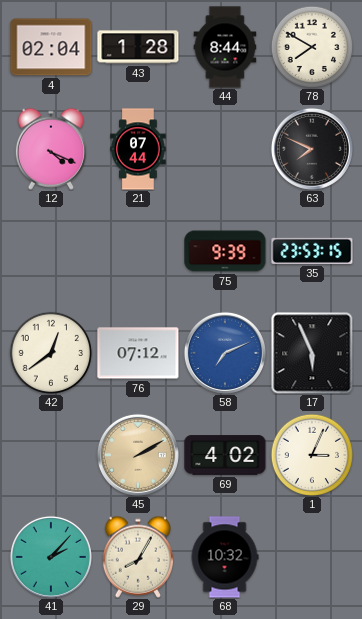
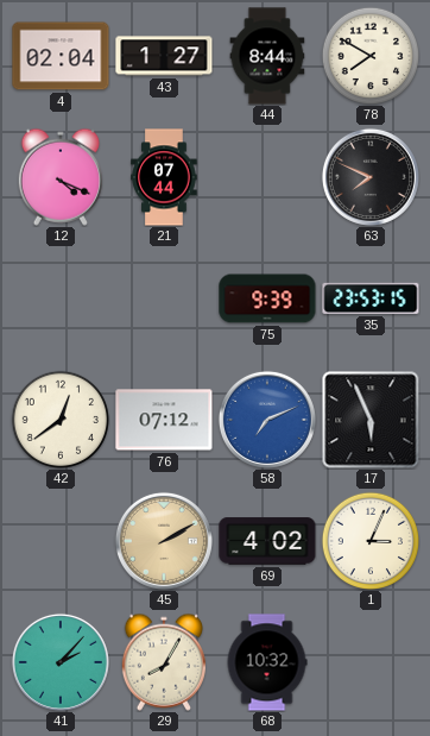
43: 1:28 -> 1:27
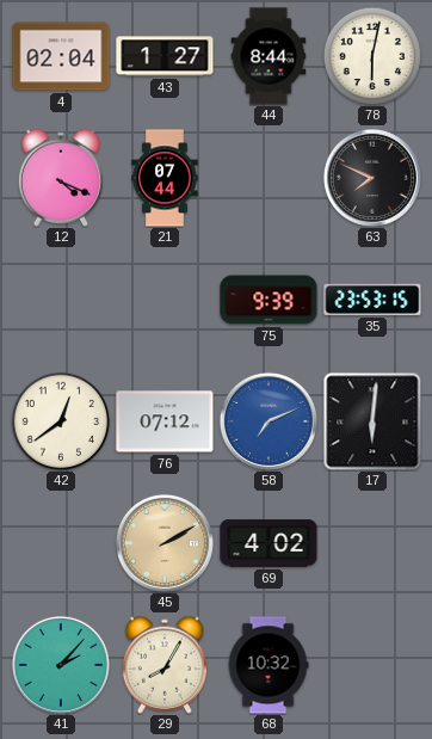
78: 7:50 -> 6:02
17: 5:56 -> 6:01
1: 3:04 -> none
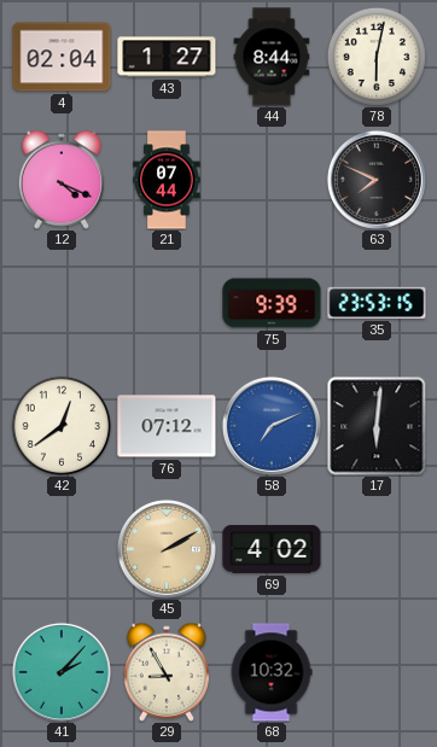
29: 8:05 -> 8:55
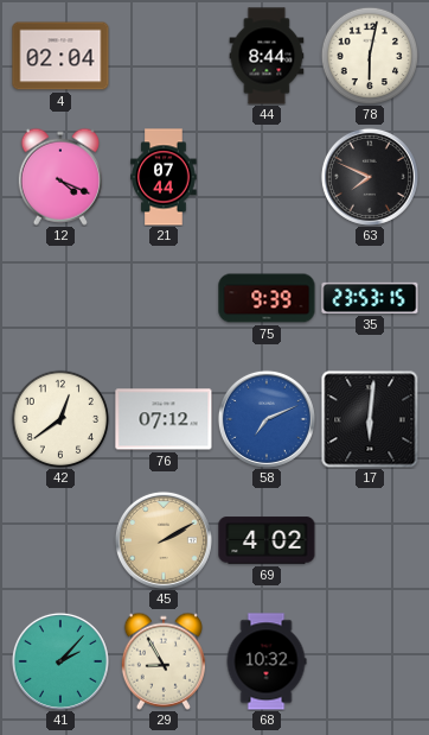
43: 1:27 -> none
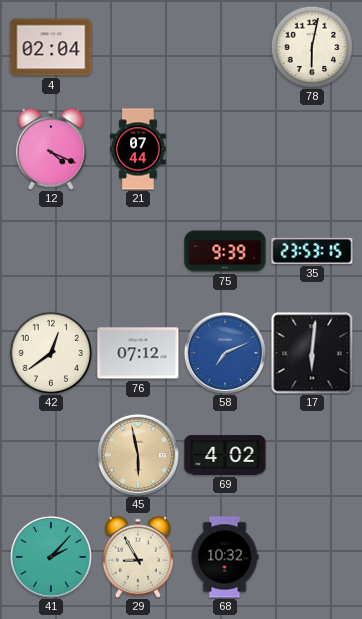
44: 8:44 -> none
63: 7:49 -> none
45: 2:10 -> 5:58
